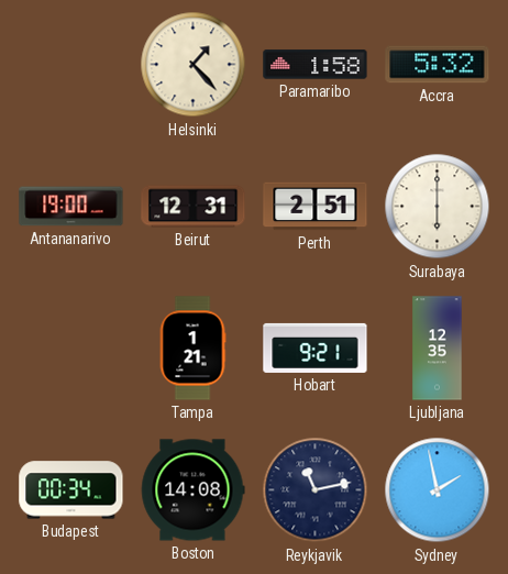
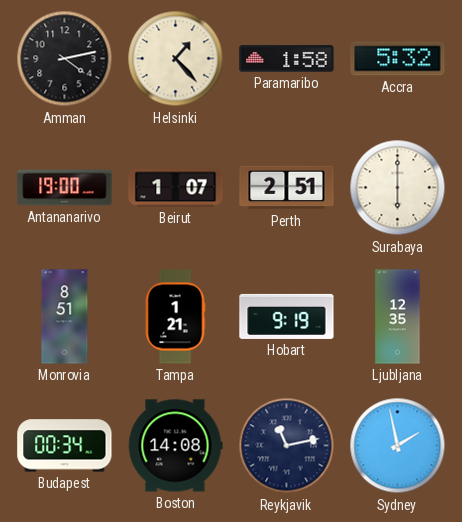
Amman: none -> 4:13
Beirut: 12:31 -> 1:07
Monrovia: none -> 8:51
Hobart: 9:21 -> 9:19
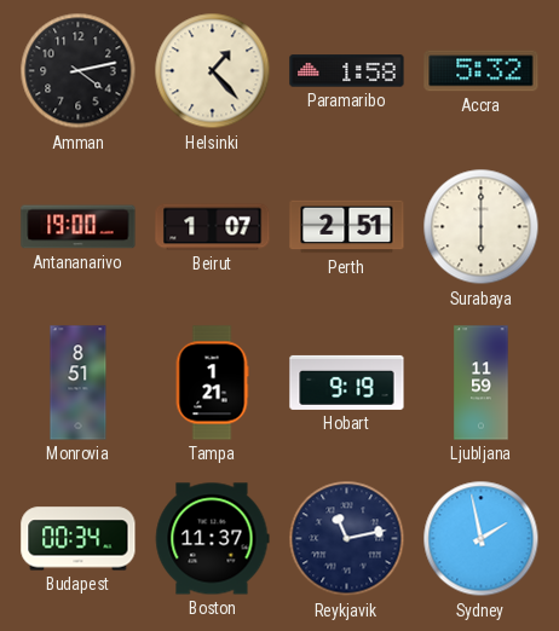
Ljubljana: 12:35 -> 11:59
Boston: 14:08 -> 11:37
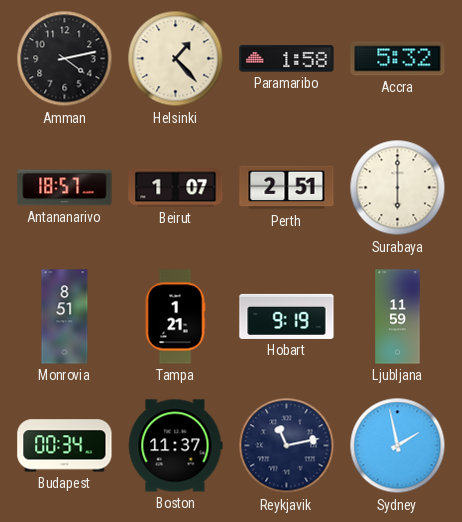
Antananarivo: 19:00 -> 18:57
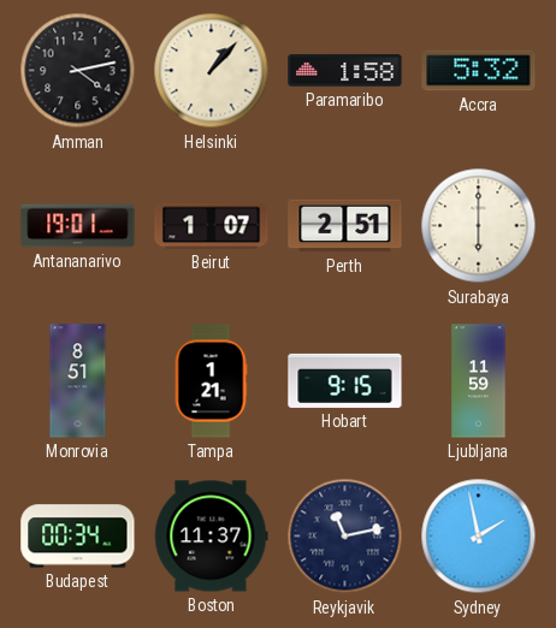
Helsinki: 1:23 -> 1:07
Antananarivo: 18:57 -> 19:01
Hobart: 9:19 -> 9:15
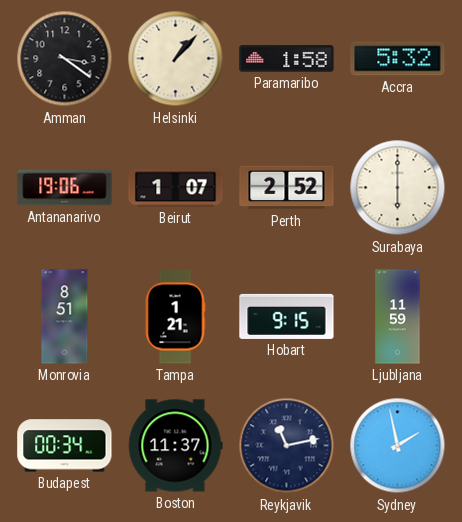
Amman: 4:13 -> 3:21
Antananarivo: 19:01 -> 19:06
Perth: 2:51 -> 2:52
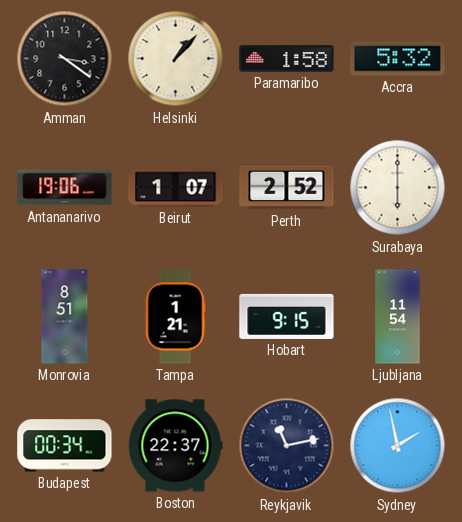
Ljubljana: 11:59 -> 11:54
Boston: 11:37 -> 22:37
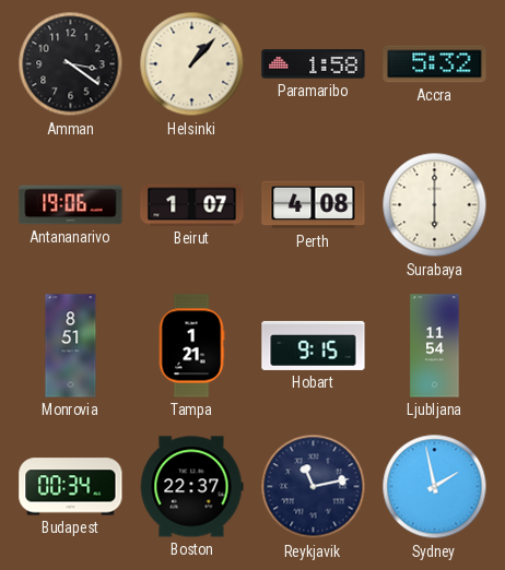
Perth: 2:52 -> 4:08
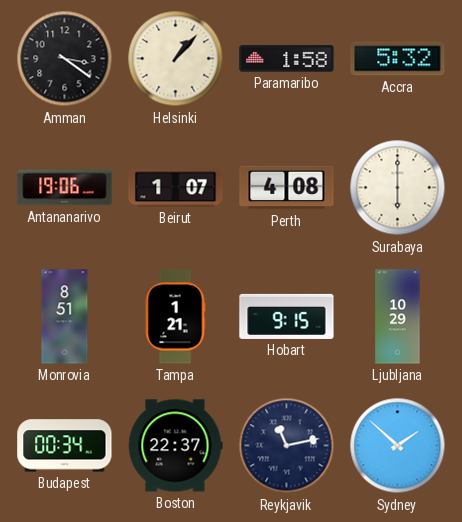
Ljubljana: 11:54 -> 10:29
Sydney: 1:58 -> 1:52
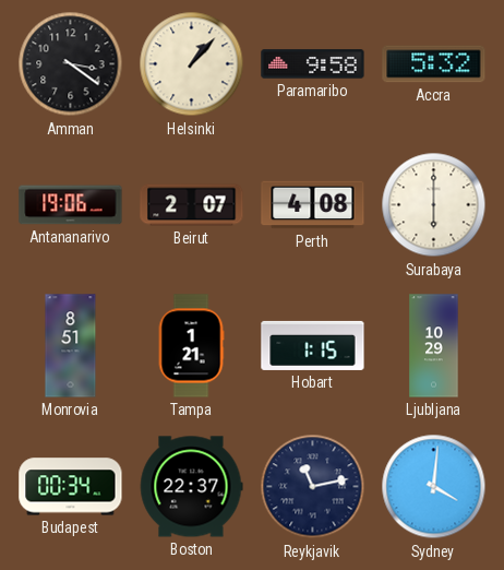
Paramaribo: 1:58 -> 9:58
Beirut: 1:07 -> 2:07
Hobart: 9:15 -> 1:15
Sydney: 1:52 -> 4:01
